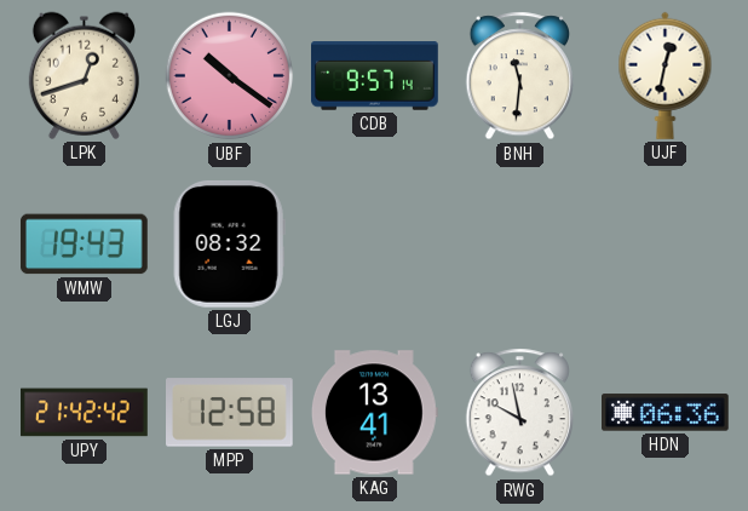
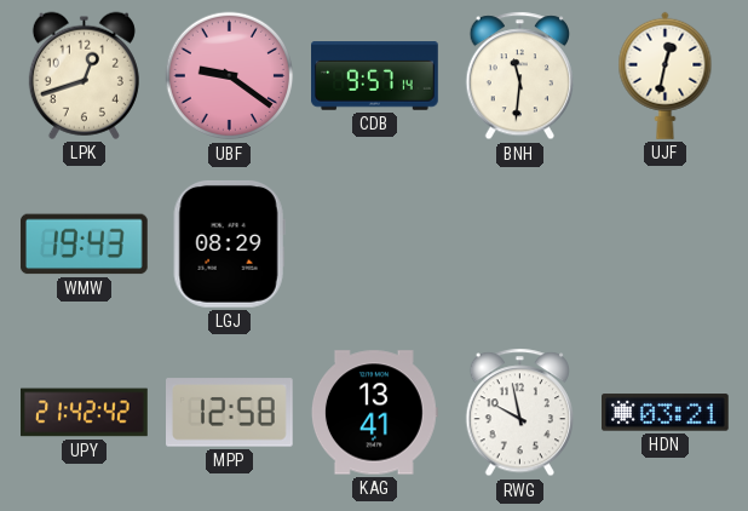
UBF: 10:21 -> 9:21
LGJ: 08:32 -> 08:29
HDN: 06:36 -> 03:21
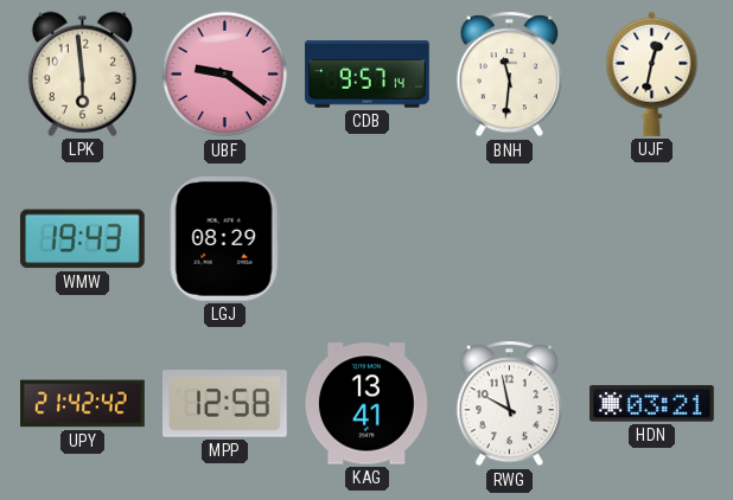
LPK: 12:42 -> 5:59
